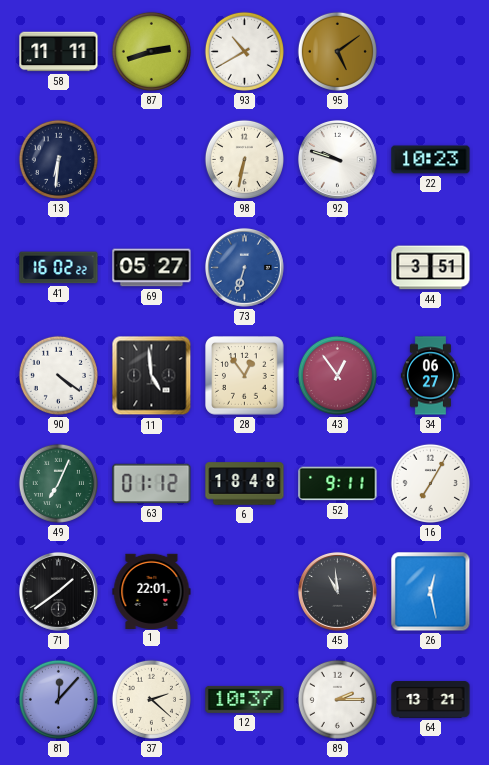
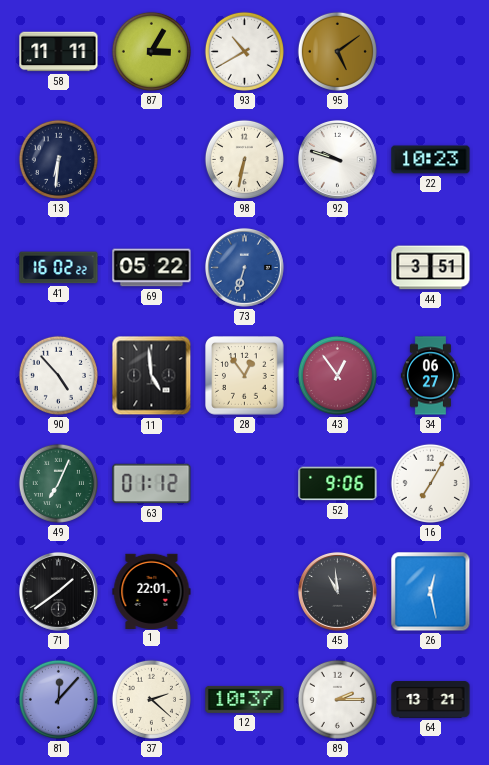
87: 2:42 -> 3:05
69: 05:27 -> 05:22
90: 4:21 -> 4:53
6: 18:48 -> none
52: 9:11 -> 9:06
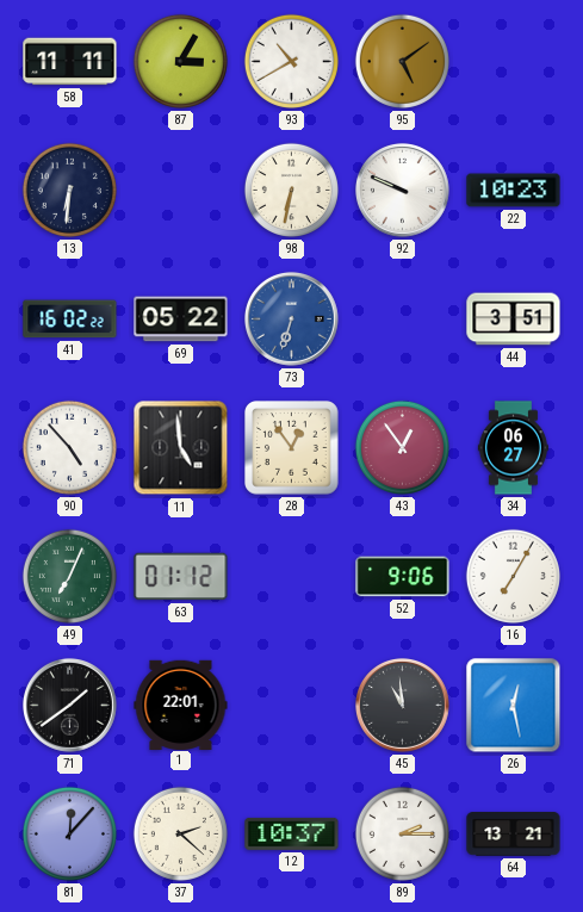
92: 9:48 -> 9:49
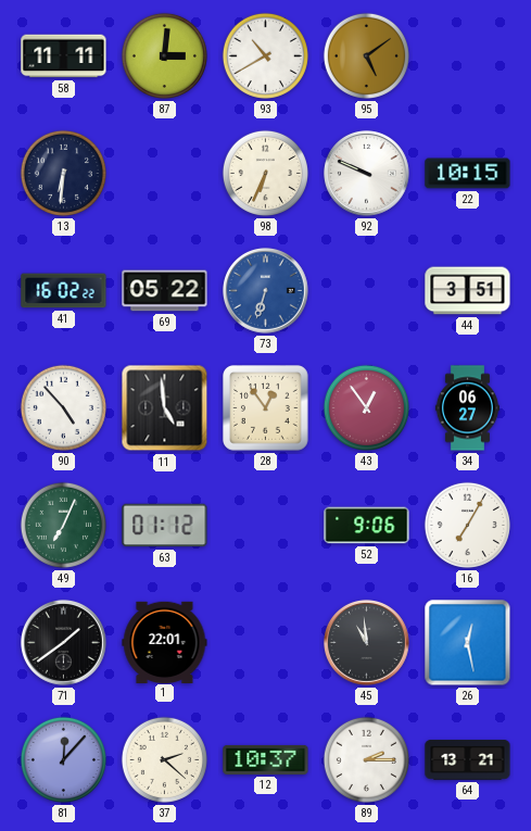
87: 3:05 -> 3:01
98: 6:32 -> 6:34
22: 10:23 -> 10:15
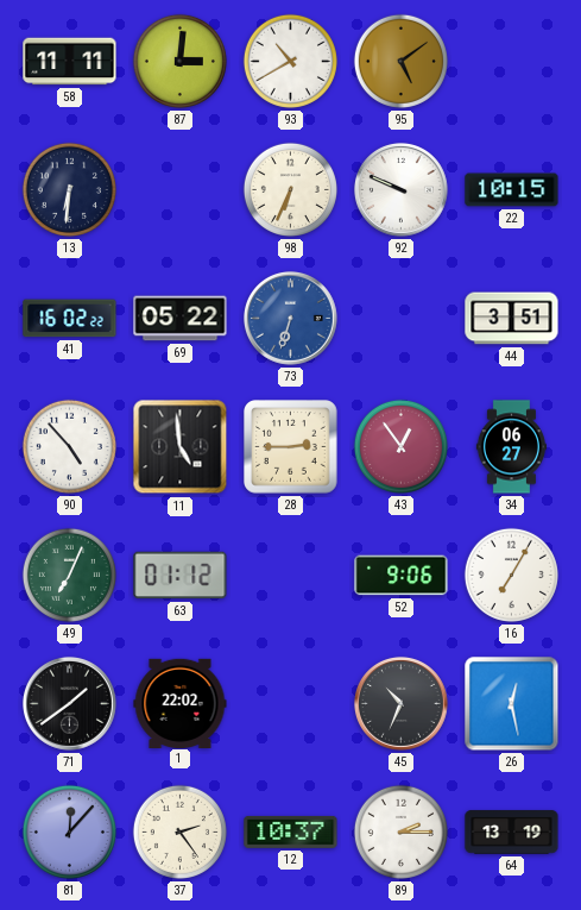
28: 12:54 -> 2:45
1: 22:01 -> 22:02
45: 10:59 -> 10:34
37: 2:22 -> 2:24
64: 13:21 -> 13:19
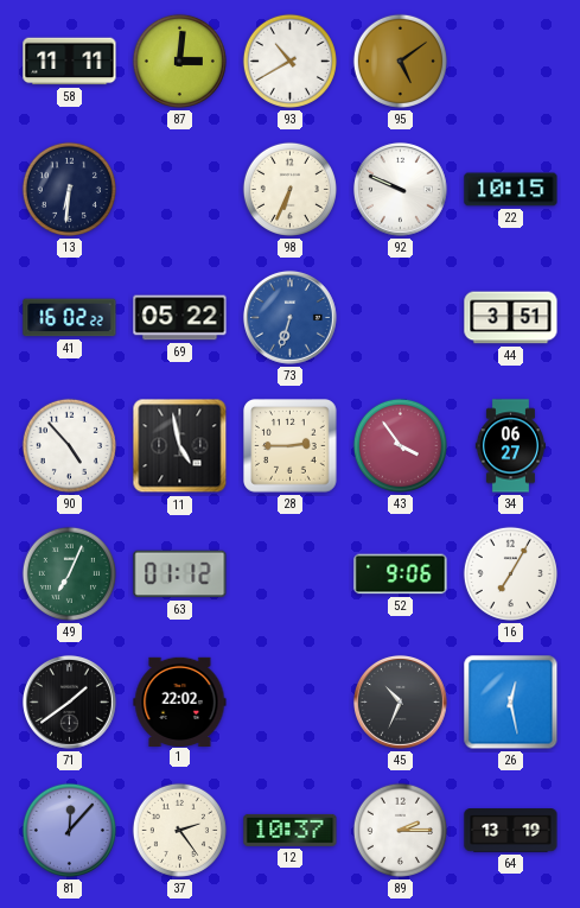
11: 4:59 -> 4:58
43: 12:54 -> 3:54
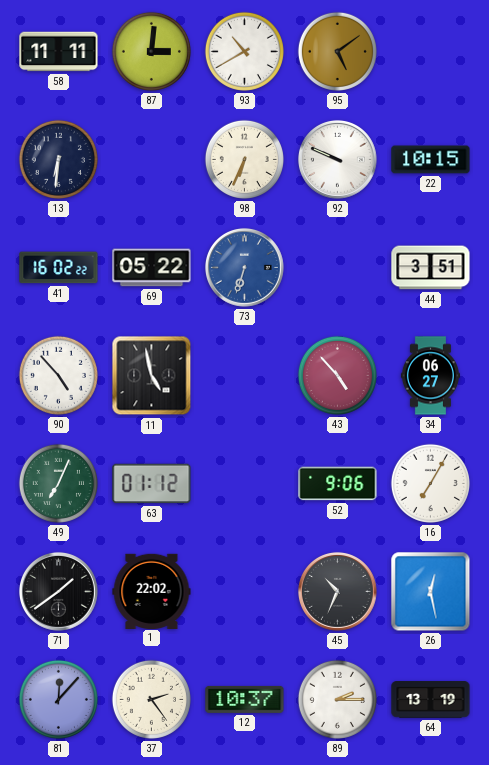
28: 2:45 -> none
43: 3:54 -> 4:53
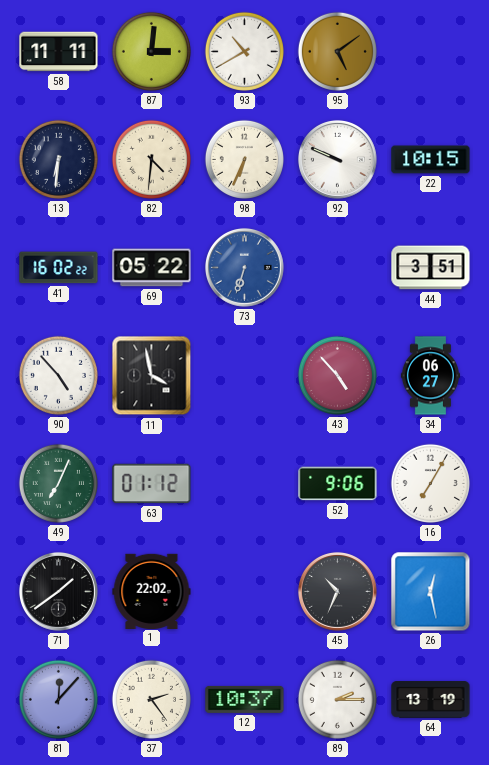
82: none -> 4:31
11: 4:58 -> 3:58
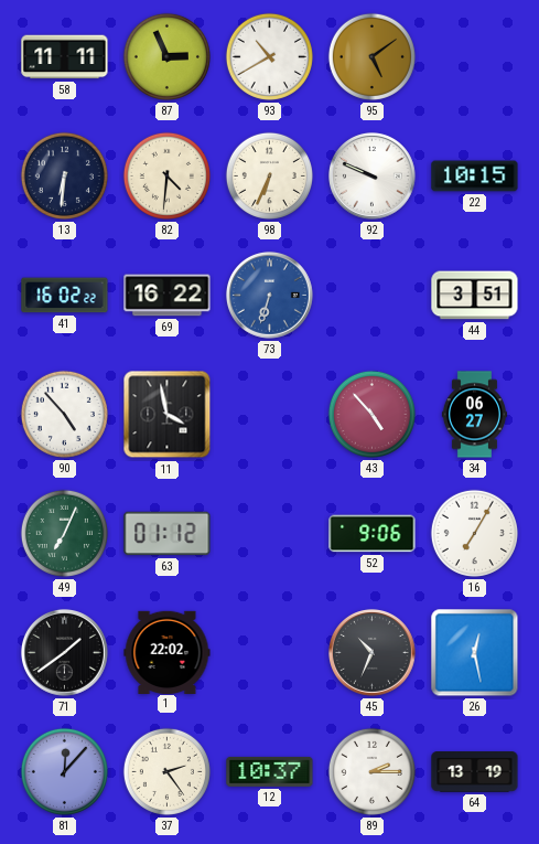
87: 3:01 -> 2:56
69: 05:22 -> 16:22
